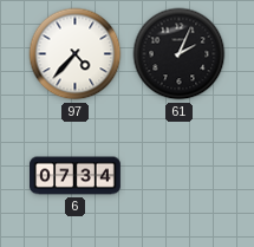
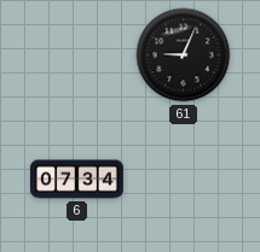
97: 4:37 -> none
61: 2:04 -> 9:04
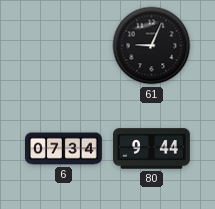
80: none -> 9:44
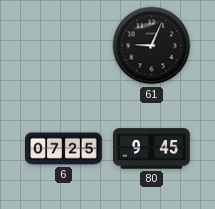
6: 07:34 -> 07:25
80: 9:44 -> 9:45
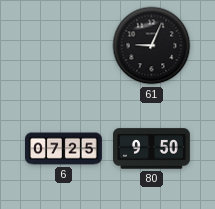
80: 9:45 -> 9:50
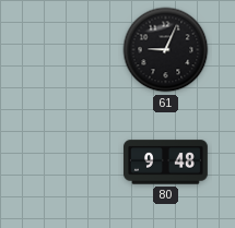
6: 07:25 -> none
80: 9:50 -> 9:48
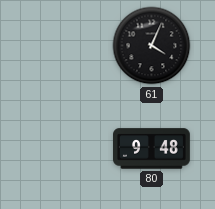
61: 9:04 -> 4:04
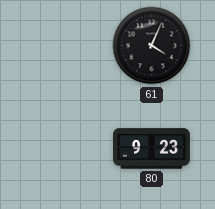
80: 9:48 -> 9:23
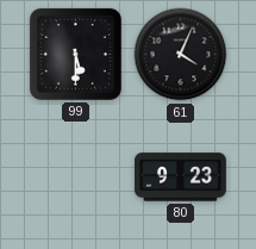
99: none -> 5:30
